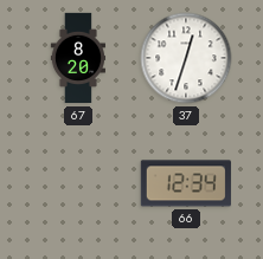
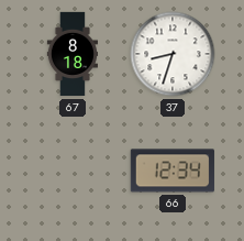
67: 8:20 -> 8:18
37: 12:33 -> 8:33
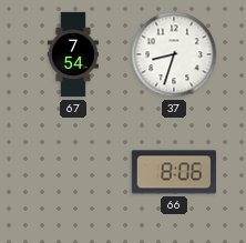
67: 8:18 -> 7:54
66: 12:34 -> 8:06
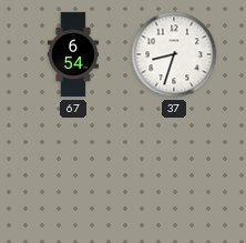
67: 7:54 -> 6:54
66: 8:06 -> none
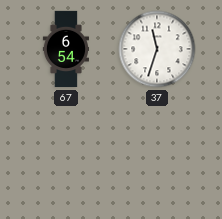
37: 8:33 -> 11:33
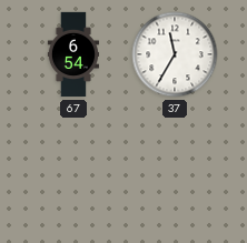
37: 11:33 -> 11:35
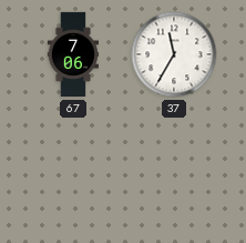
67: 6:54 -> 7:06
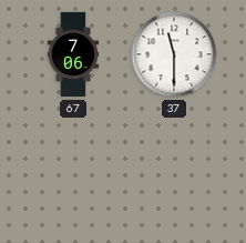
37: 11:35 -> 11:30
